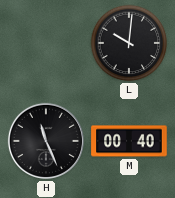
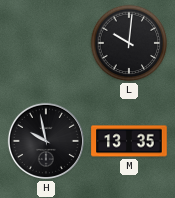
H: 11:26 -> 9:58
M: 00:40 -> 13:35
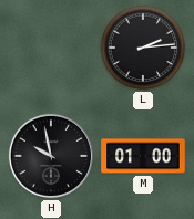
L: 10:01 -> 2:14
M: 13:35 -> 01:00
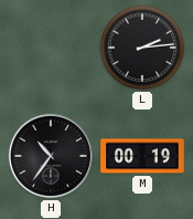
H: 9:58 -> 10:36
M: 01:00 -> 00:19
